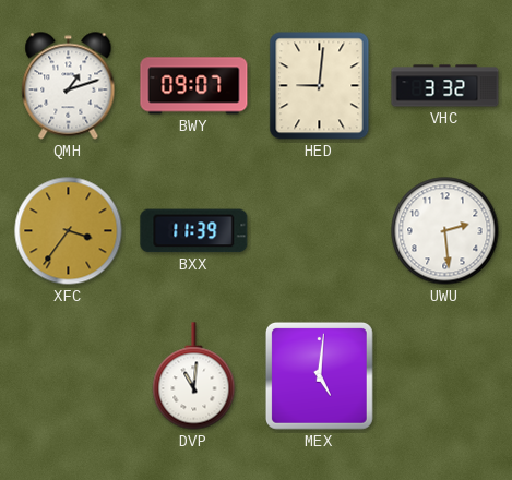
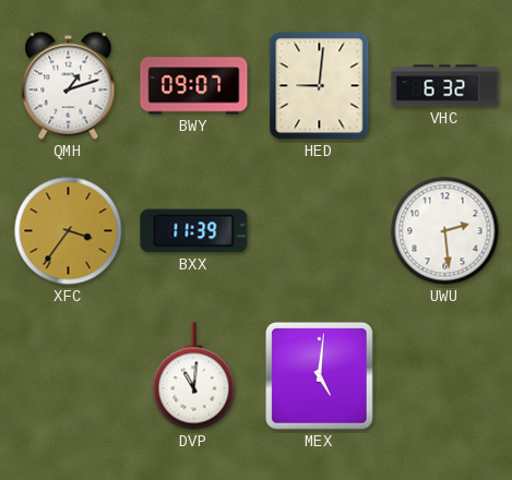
VHC: 3:32 -> 6:32
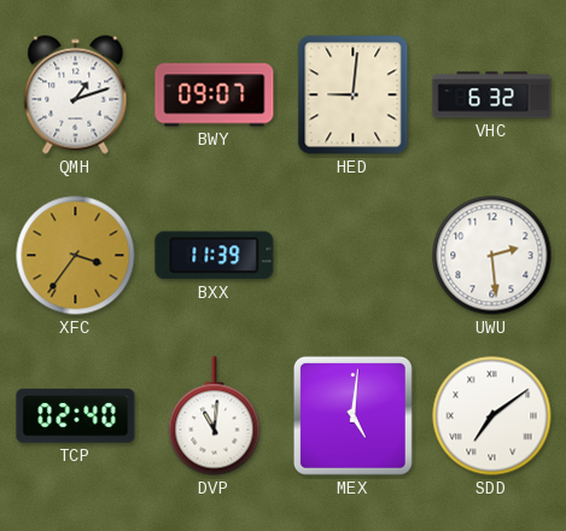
TCP: none -> 02:40
SDD: none -> 7:09
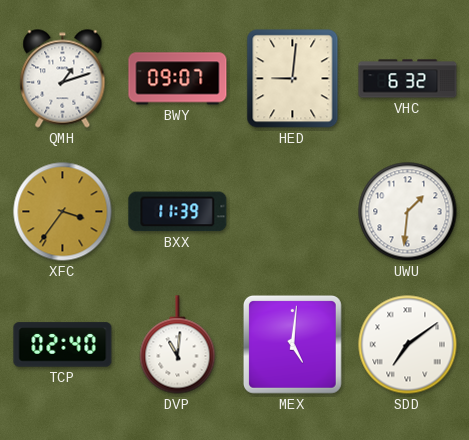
UWU: 2:29 -> 1:31
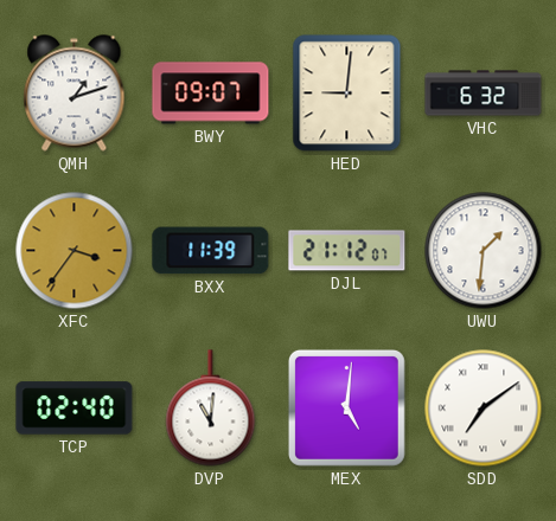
DJL: none -> 21:12
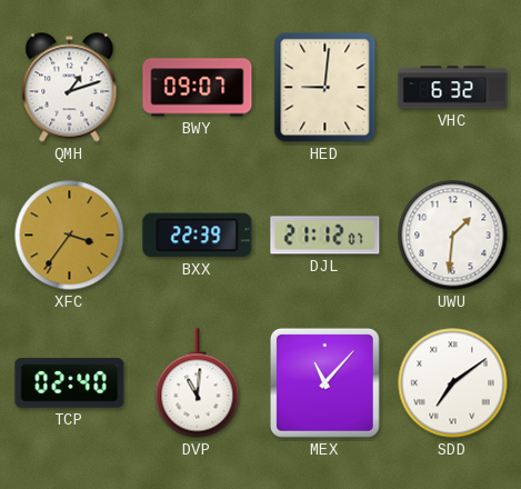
BXX: 11:39 -> 22:39
MEX: 5:01 -> 11:07
